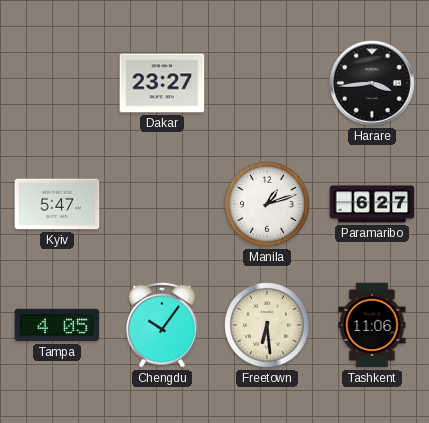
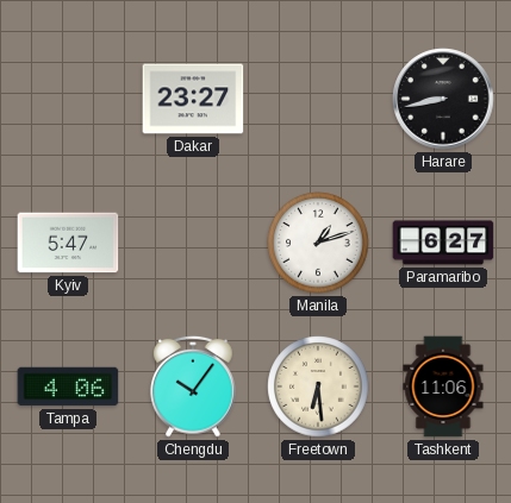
Harare: 3:44 -> 8:43
Tampa: 4:05 -> 4:06
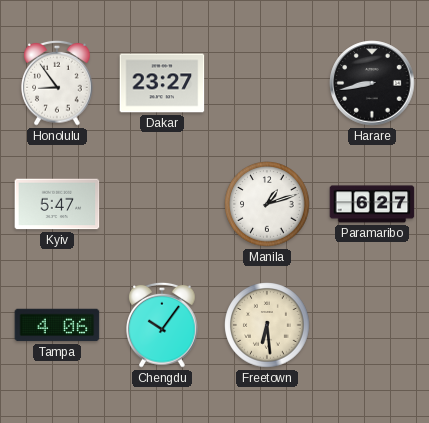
Honolulu: none -> 8:54
Tashkent: 11:06 -> none
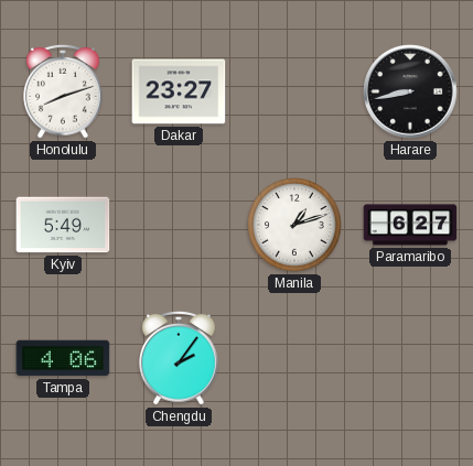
Honolulu: 8:54 -> 8:12
Kyiv: 5:47 -> 5:49
Chengdu: 10:06 -> 2:06
Freetown: 6:29 -> none
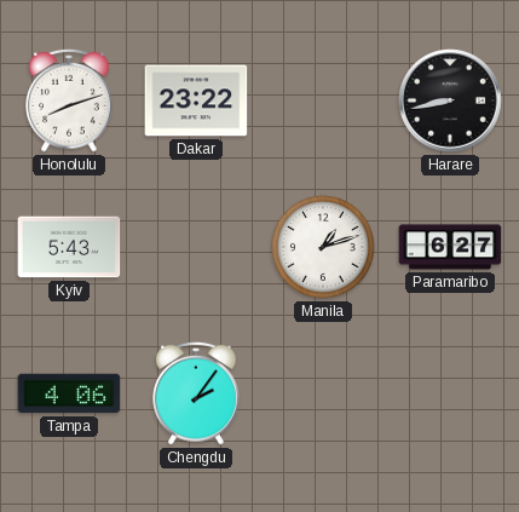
Dakar: 23:27 -> 23:22
Kyiv: 5:49 -> 5:43
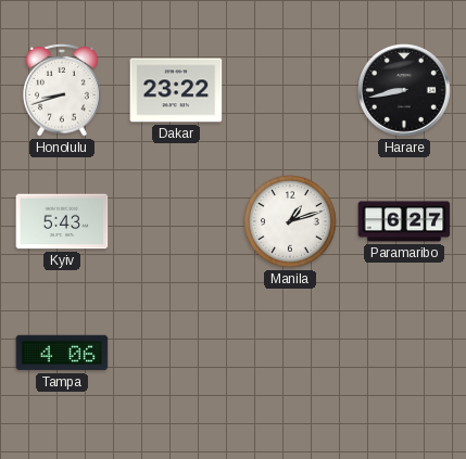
Honolulu: 8:12 -> 8:42
Chengdu: 2:06 -> none
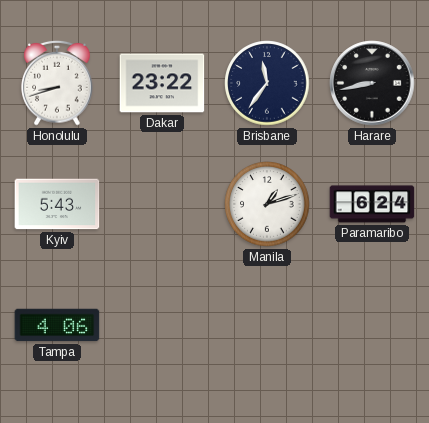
Brisbane: none -> 11:36
Paramaribo: 6:27 -> 6:24
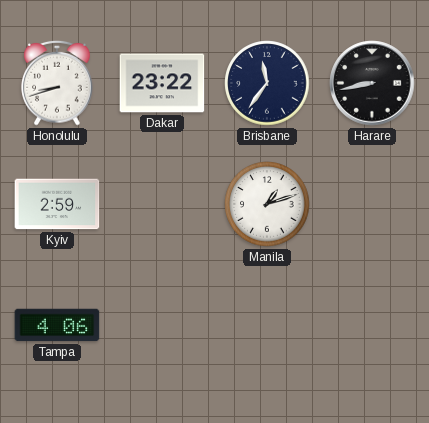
Kyiv: 5:43 -> 2:59
Paramaribo: 6:24 -> none
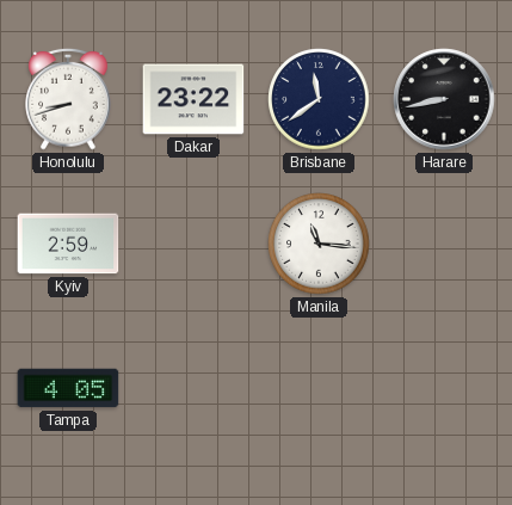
Brisbane: 11:36 -> 11:39
Manila: 1:12 -> 11:16
Tampa: 4:06 -> 4:05
